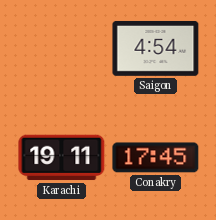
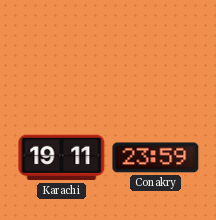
Saigon: 4:54 -> none
Conakry: 17:45 -> 23:59
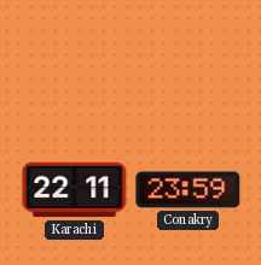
Karachi: 19:11 -> 22:11
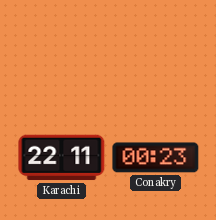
Conakry: 23:59 -> 00:23
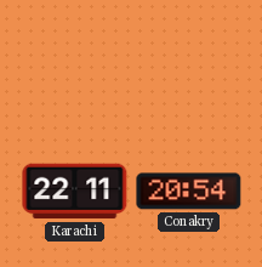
Conakry: 00:23 -> 20:54
